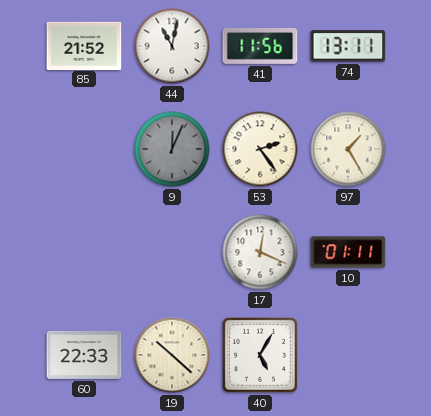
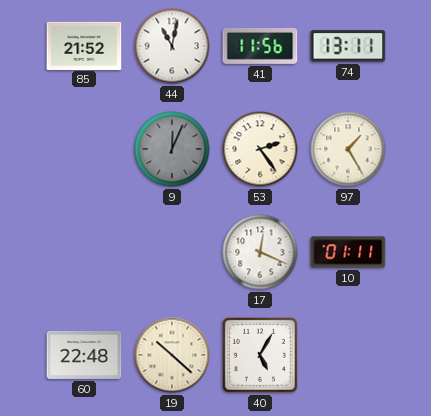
60: 22:33 -> 22:48
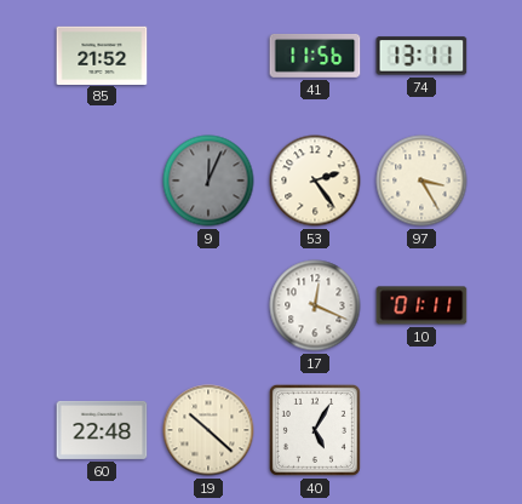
44: 11:02 -> none
97: 1:25 -> 3:25
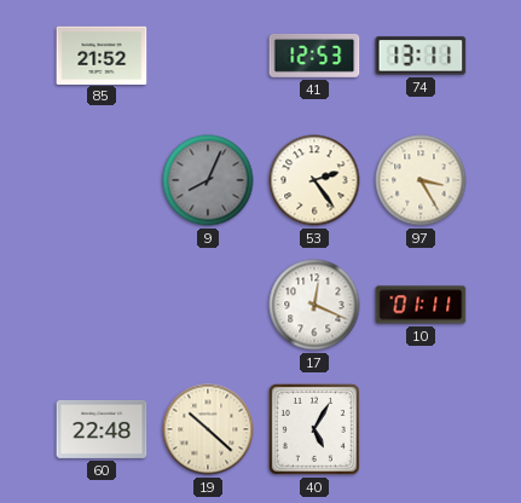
41: 11:56 -> 12:53
9: 12:04 -> 8:04
